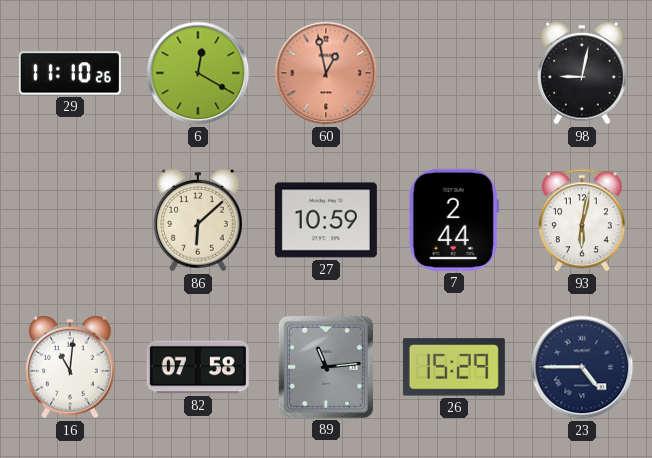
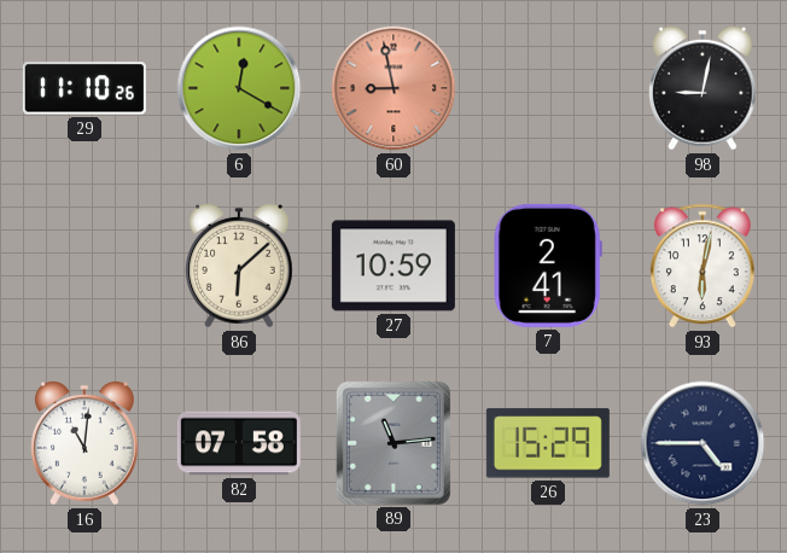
60: 12:58 -> 8:58
7: 2:44 -> 2:41
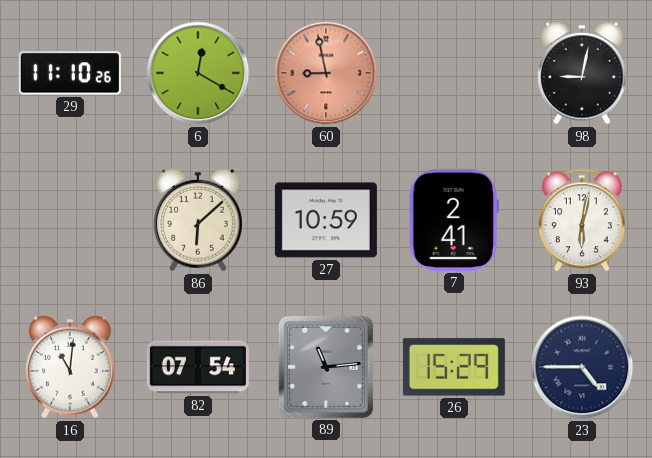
82: 07:58 -> 07:54
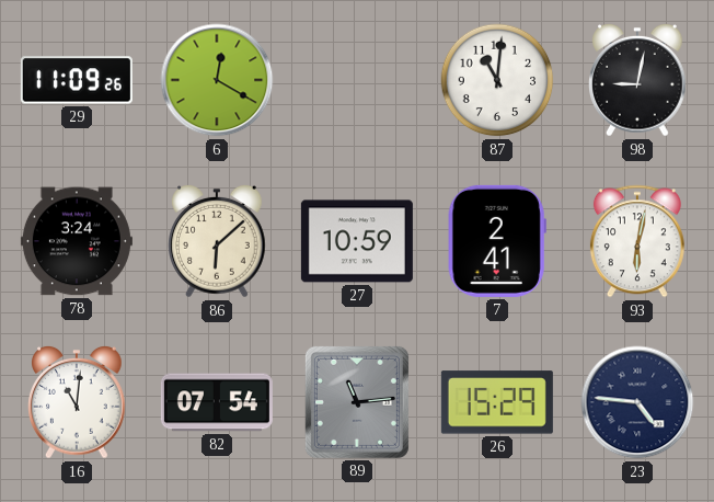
29: 11:10 -> 11:09
60: 8:58 -> none
87: none -> 11:01
78: none -> 3:24
23: 4:45 -> 4:46
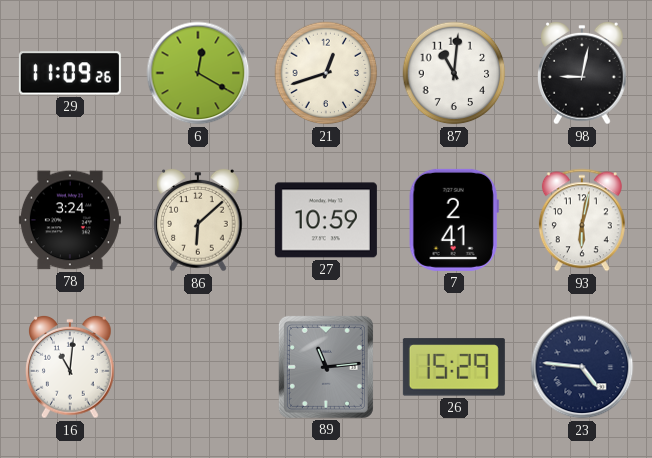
21: none -> 12:42
82: 07:54 -> none
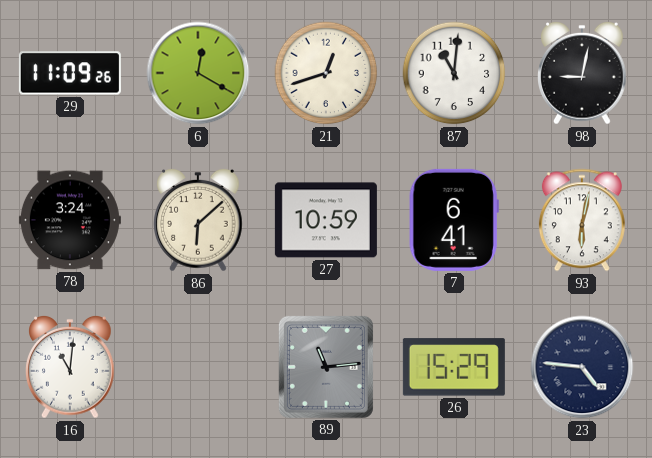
7: 2:41 -> 6:41
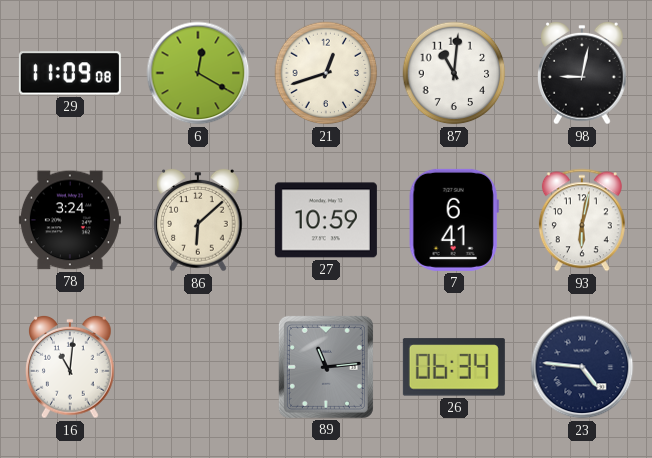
29: 11:09:26 -> 11:09:08
26: 15:29 -> 06:34
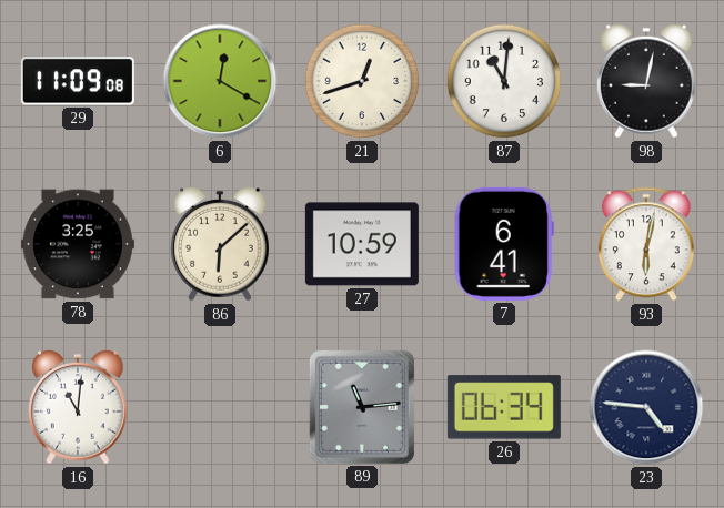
78: 3:24 -> 3:25
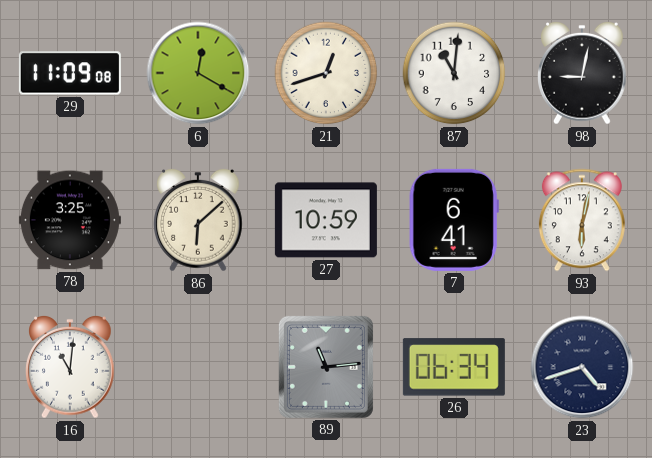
23: 4:46 -> 4:42
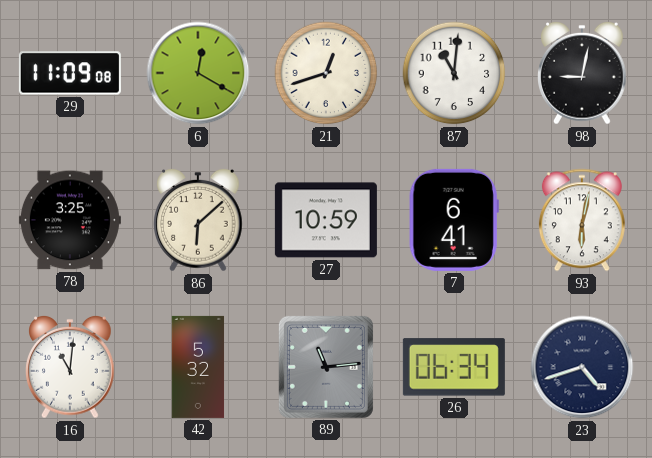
42: none -> 5:32
